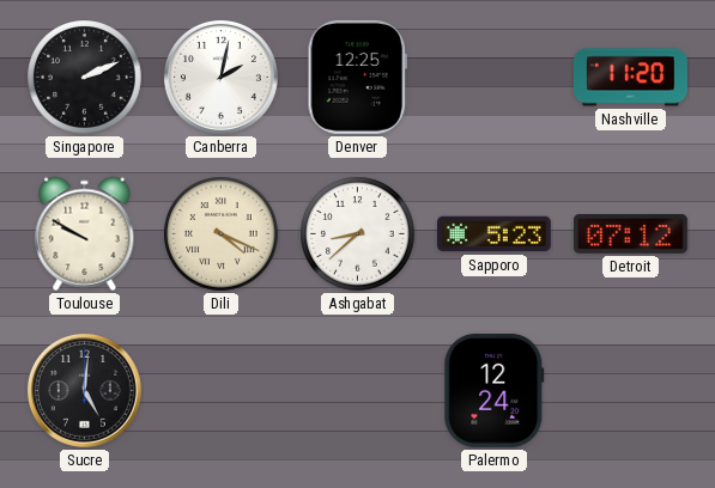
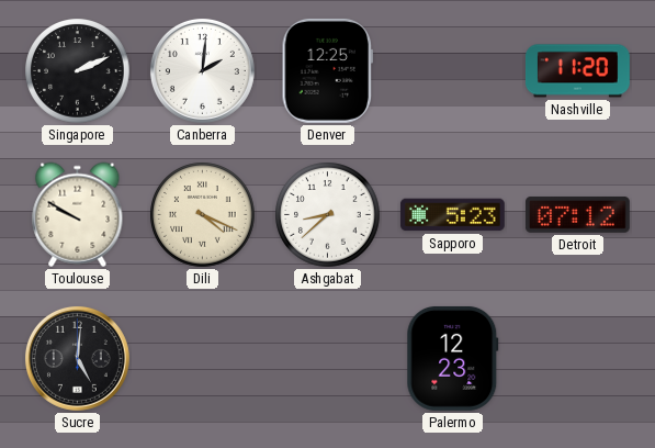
Canberra: 2:02 -> 2:01
Palermo: 12:24 -> 12:23
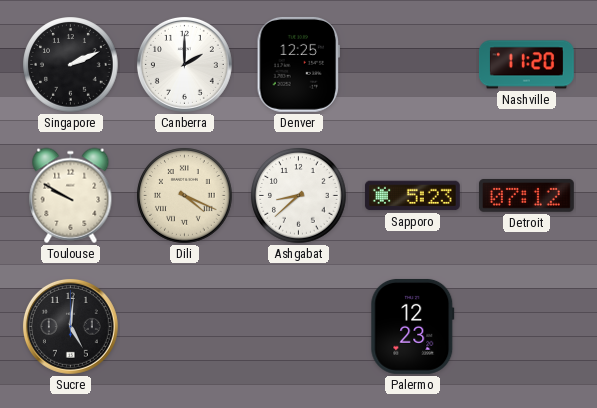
Canberra: 2:01 -> 2:00
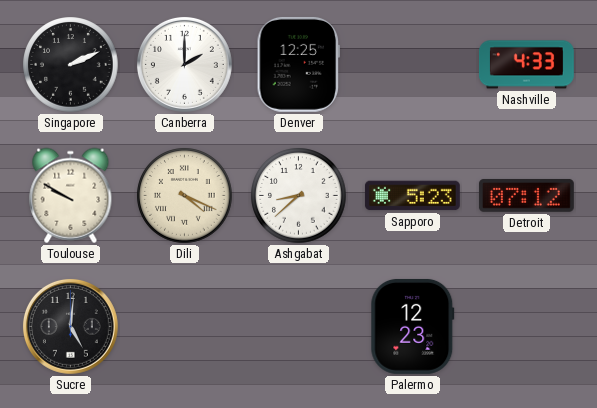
Nashville: 11:20 -> 4:33
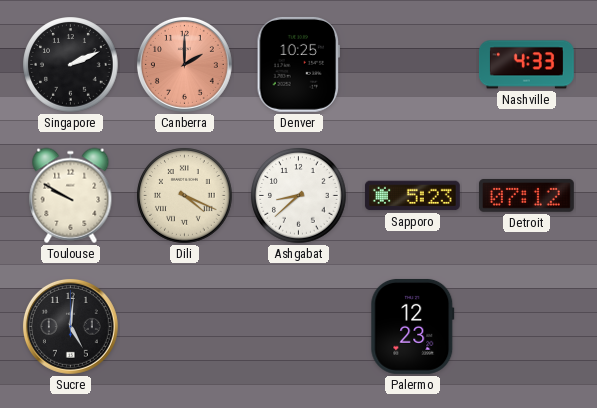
Canberra dial: white -> salmon
Denver: 12:25 -> 10:25
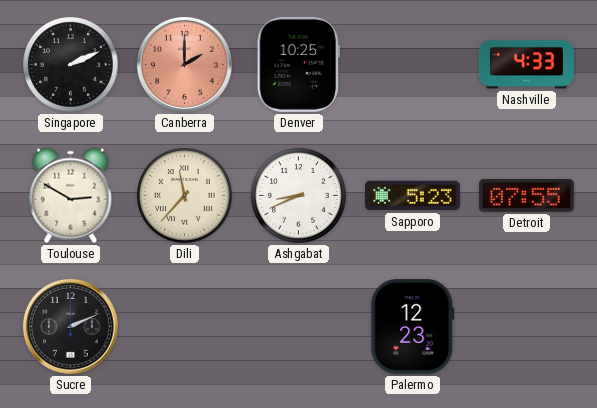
Toulouse: 9:50 -> 2:50
Dili: 4:19 -> 11:37
Ashgabat: 8:38 -> 8:41
Detroit: 07:12 -> 07:55
Sucre: 5:01 -> 2:11
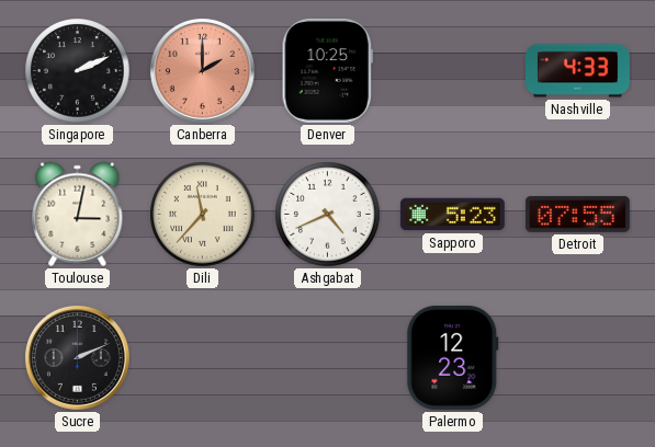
Toulouse: 2:50 -> 3:02
Ashgabat: 8:41 -> 4:41
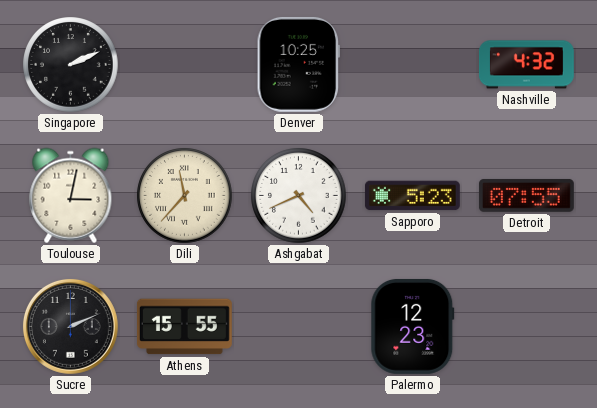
Canberra: 2:00 -> none
Nashville: 4:33 -> 4:32
Athens: none -> 15:55
